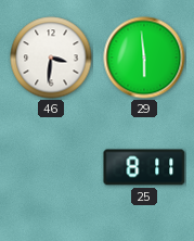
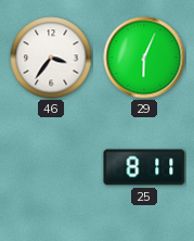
46: 3:31 -> 3:36
29: 5:59 -> 6:04
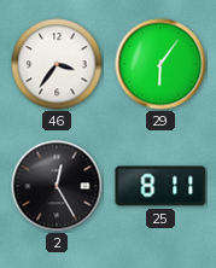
29: 6:04 -> 6:06
2: none -> 12:25
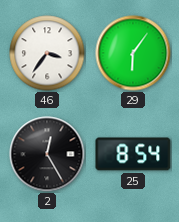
25: 8:11 -> 8:54
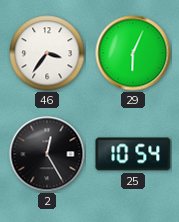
29: 6:06 -> 6:04
25: 8:54 -> 10:54
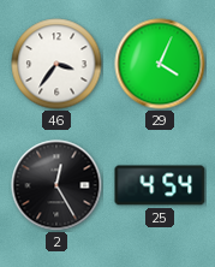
29: 6:04 -> 4:04
25: 10:54 -> 4:54
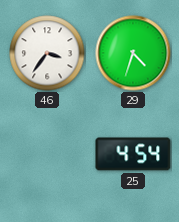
29: 4:04 -> 4:33
2: 12:25 -> none
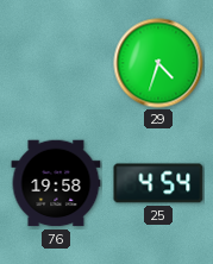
46: 3:36 -> none
76: none -> 19:58
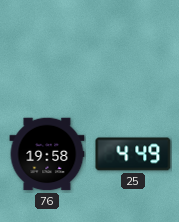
29: 4:33 -> none
25: 4:54 -> 4:49
